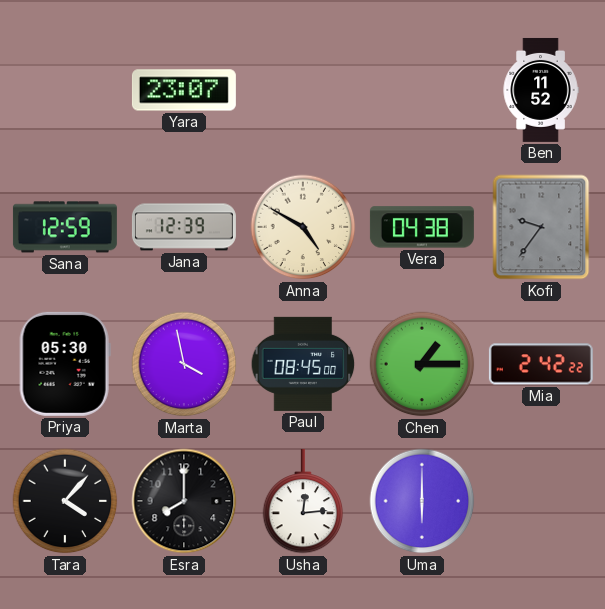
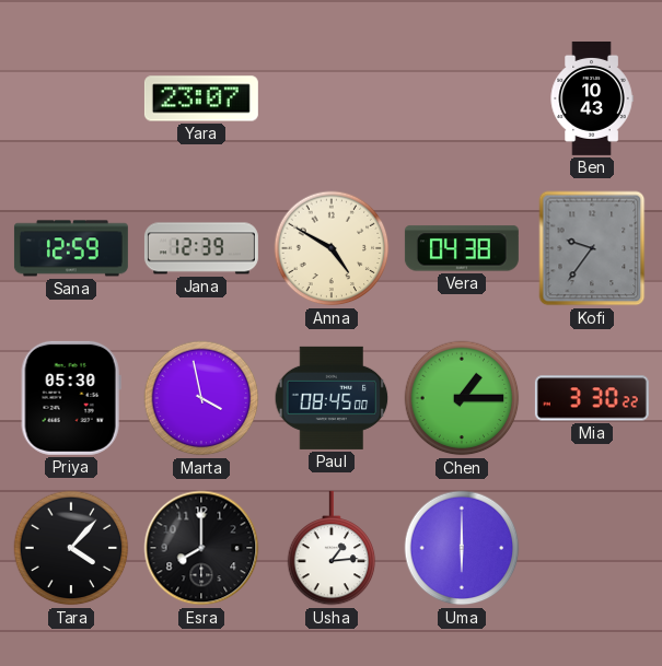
Ben: 11:52 -> 10:43
Mia: 2:42 -> 3:30
Usha: 12:14 -> 1:14
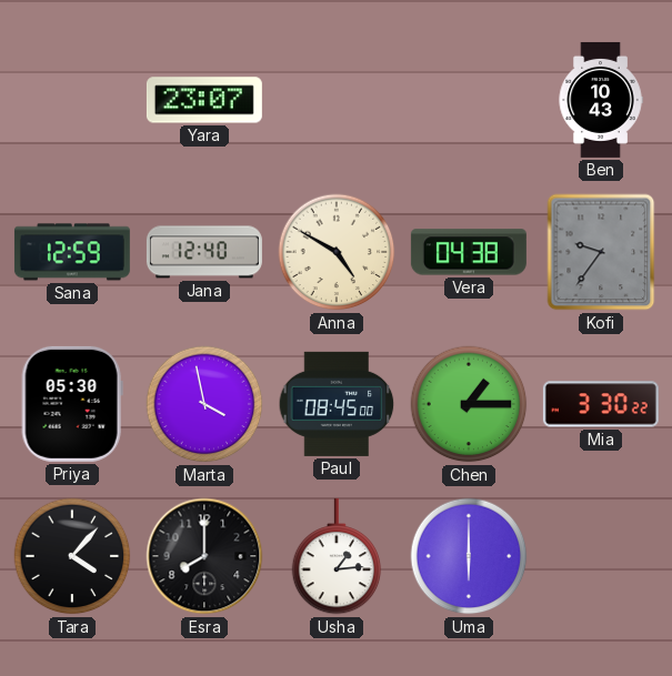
Jana: 12:39 -> 12:40
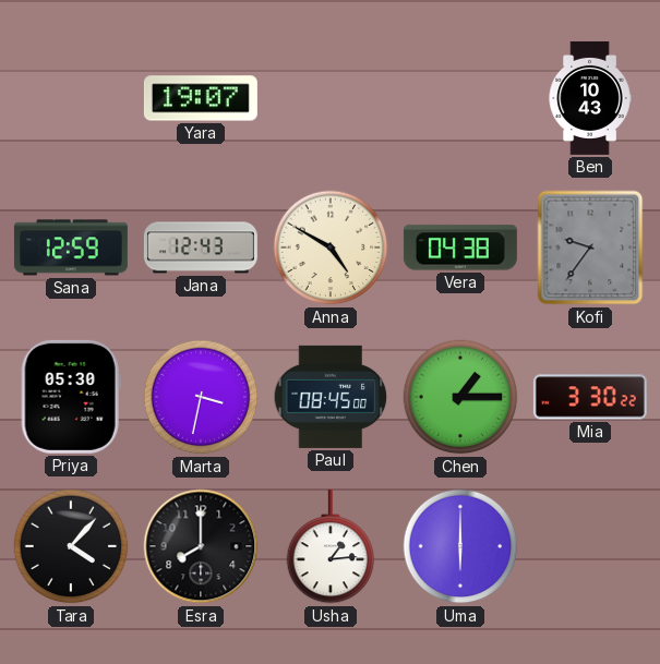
Yara: 23:07 -> 19:07
Jana: 12:40 -> 12:43
Marta: 3:58 -> 3:32
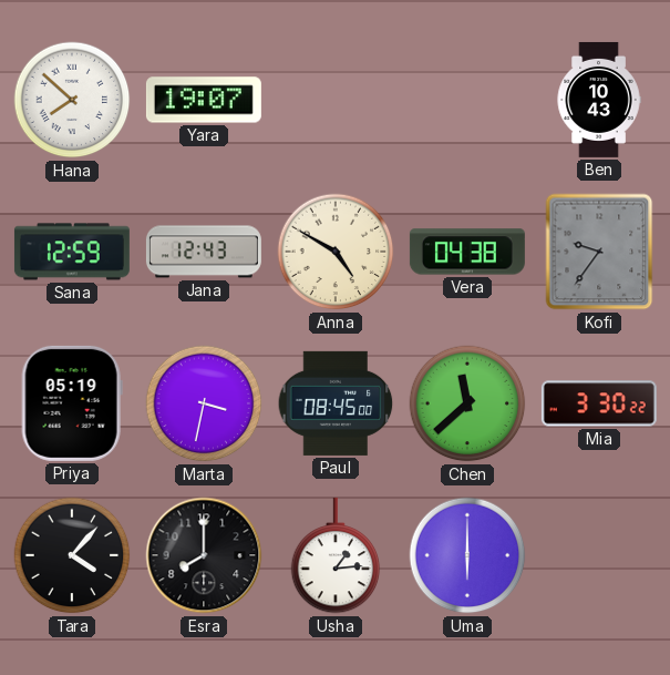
Hana: none -> 7:52
Priya: 05:30 -> 05:19
Chen: 1:15 -> 11:38
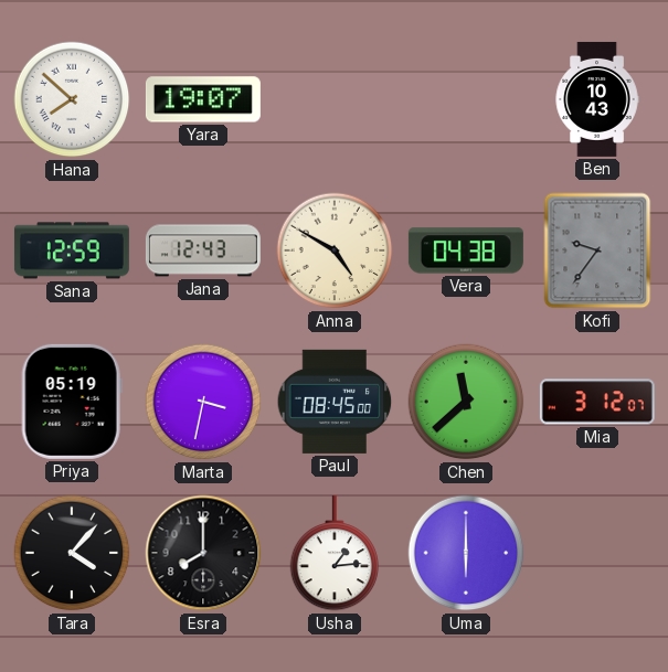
Mia: 3:30 -> 3:12
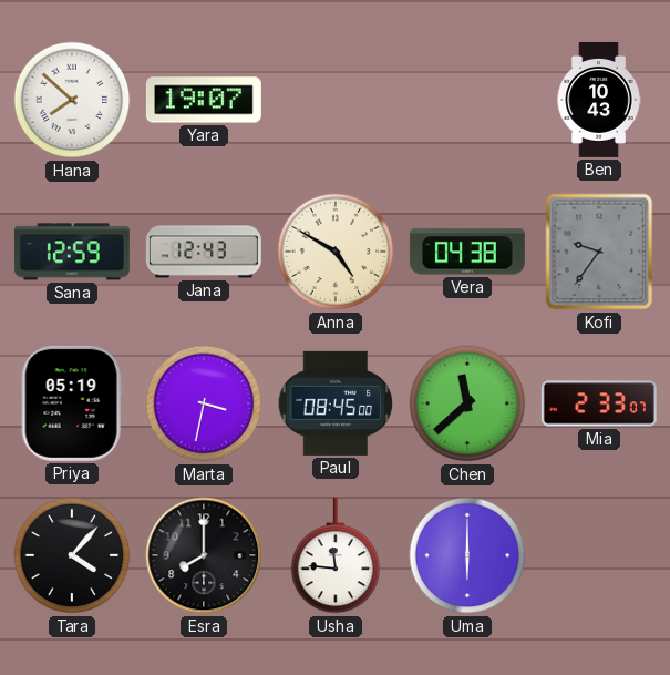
Mia: 3:12 -> 2:33
Usha: 1:14 -> 11:46
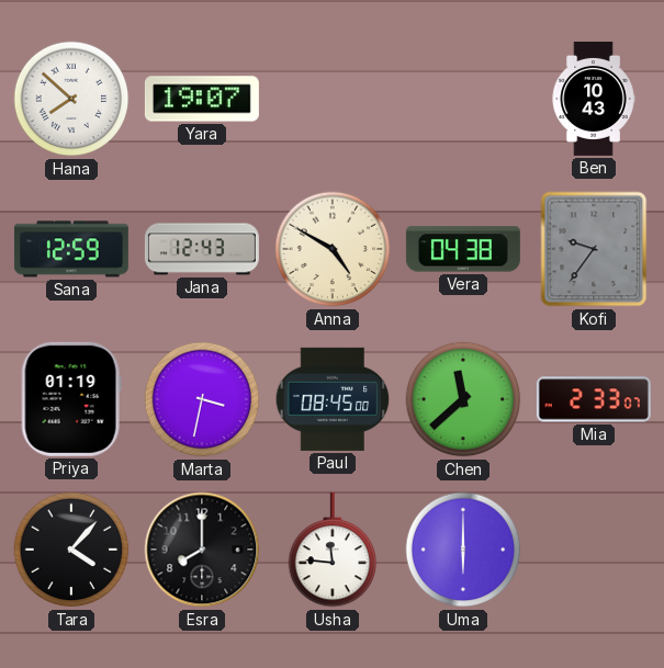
Priya: 05:19 -> 01:19
